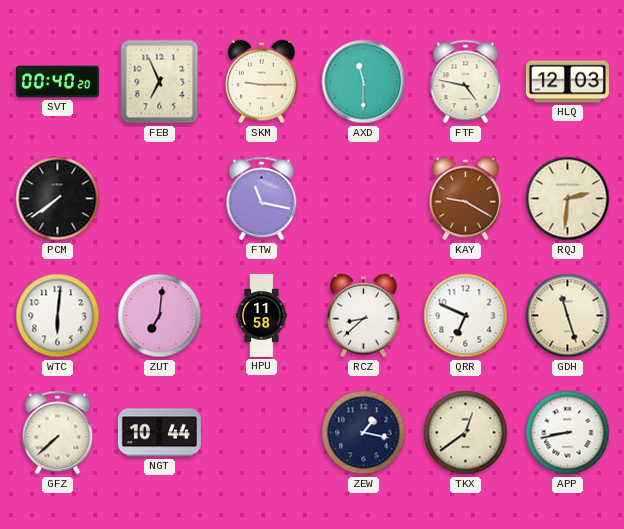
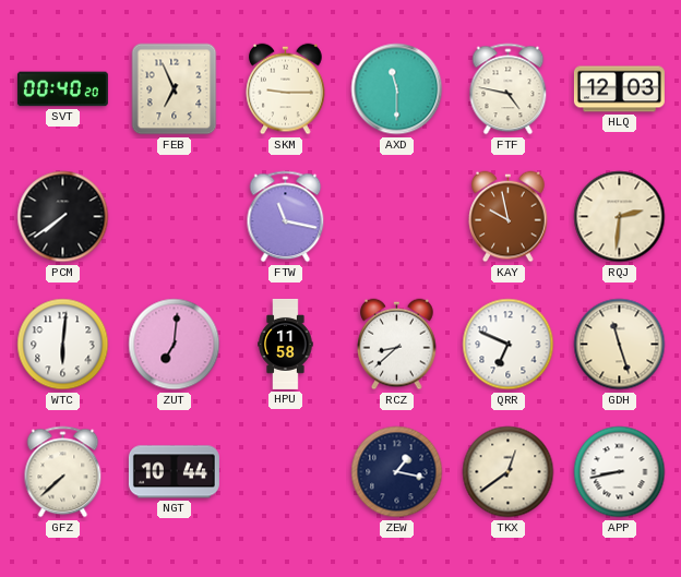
KAY: 9:20 -> 9:58
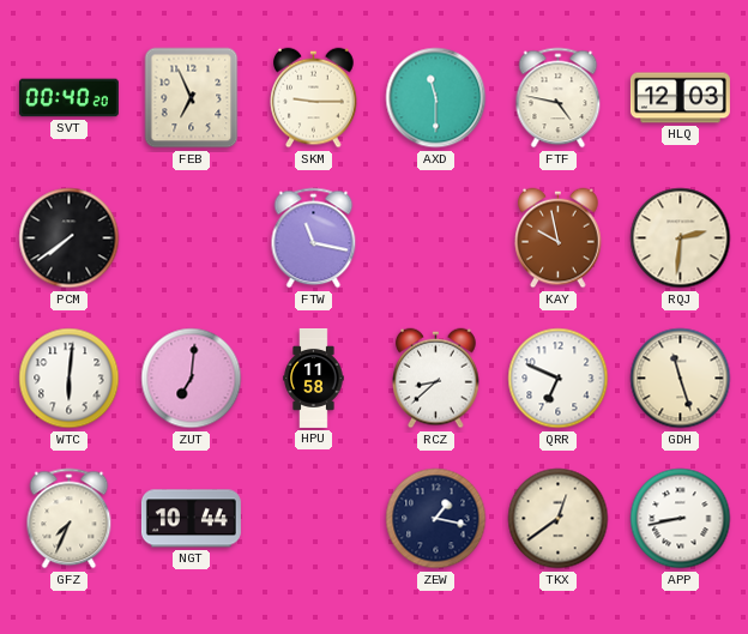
GFZ: 7:38 -> 7:34
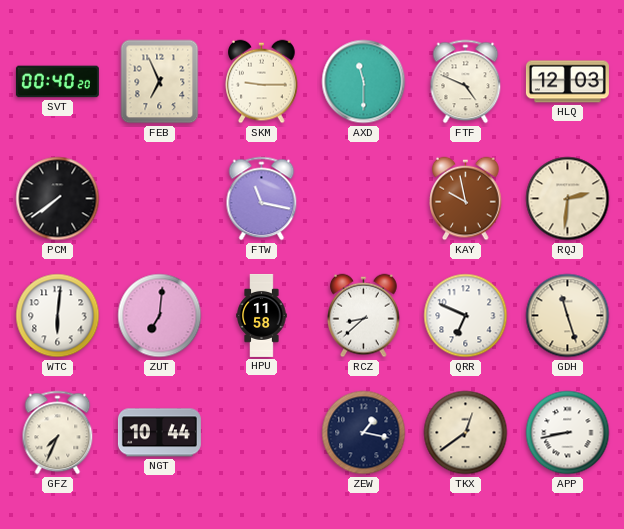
FTF: 4:47 -> 4:49
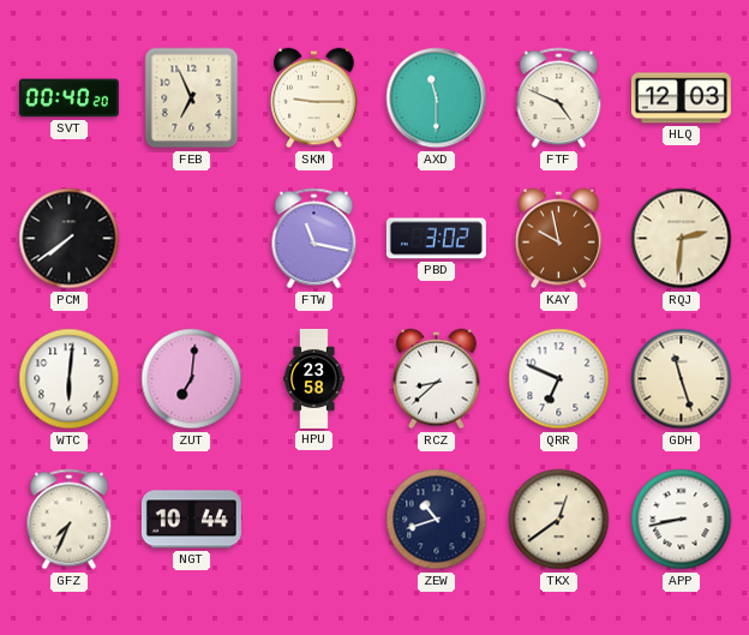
PBD: none -> 3:02
HPU: 11:58 -> 23:58
ZEW: 1:17 -> 10:42
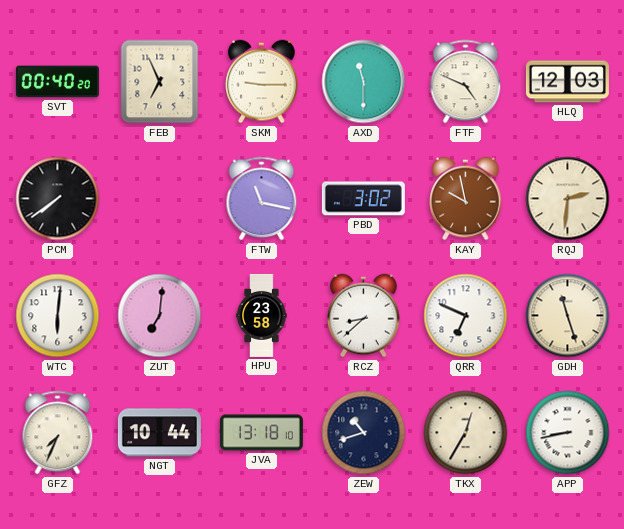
JVA: none -> 13:18
TKX: 12:39 -> 12:35
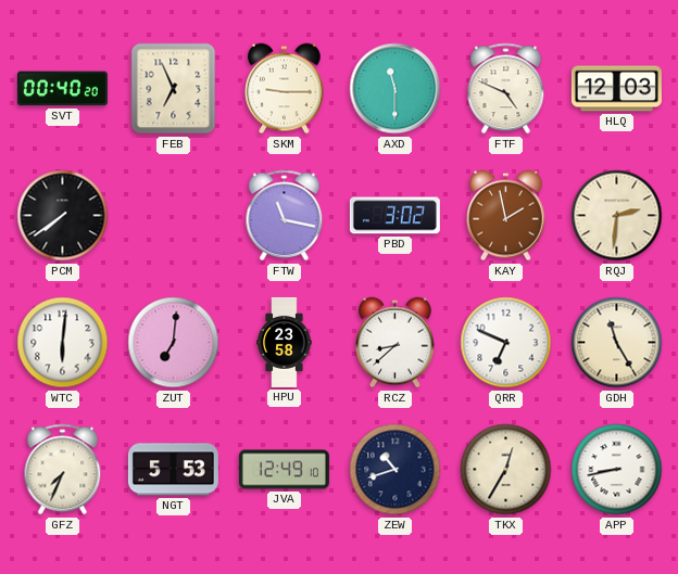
KAY: 9:58 -> 1:58
GDH: 11:27 -> 11:25
NGT: 10:44 -> 5:53
JVA: 13:18 -> 12:49
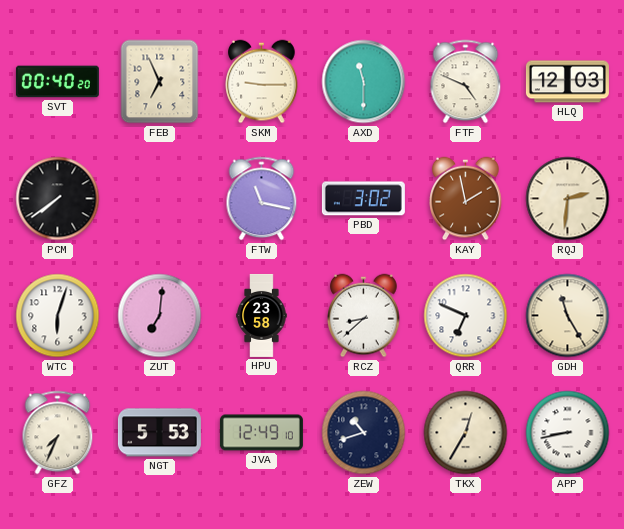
WTC: 6:01 -> 6:03
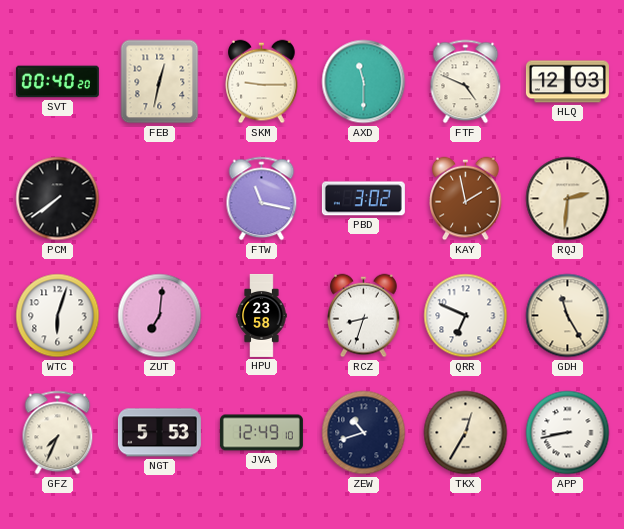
FEB: 6:56 -> 12:32
RCZ: 8:38 -> 8:33
